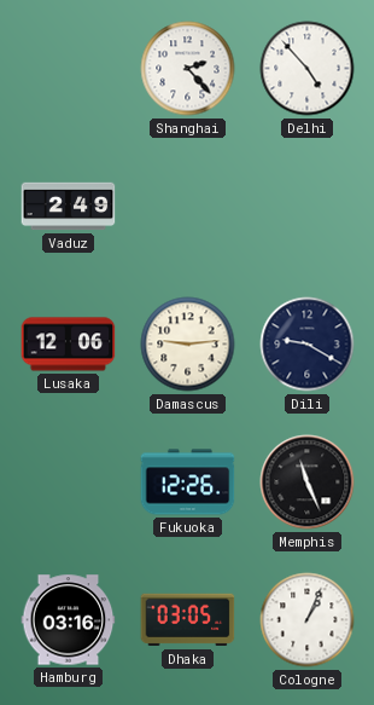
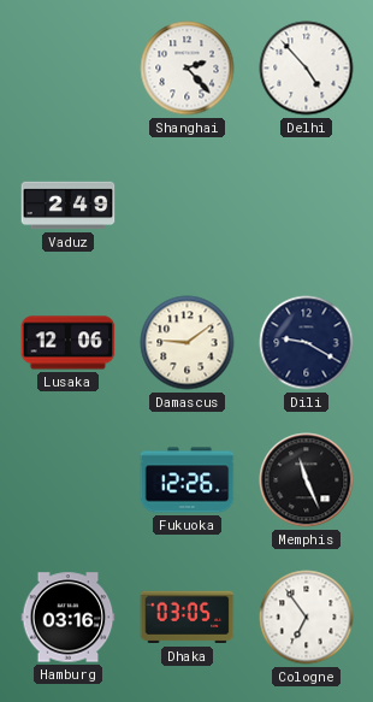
Damascus: 9:14 -> 9:09
Cologne: 1:04 -> 6:54
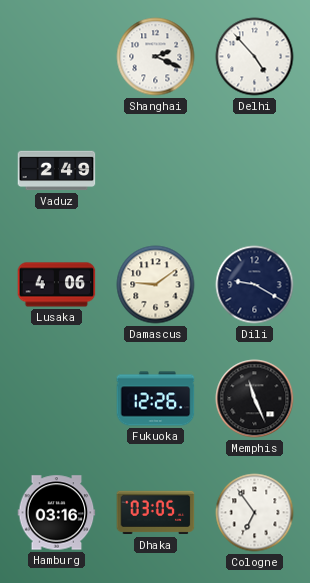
Shanghai: 2:23 -> 2:19
Lusaka: 12:06 -> 4:06
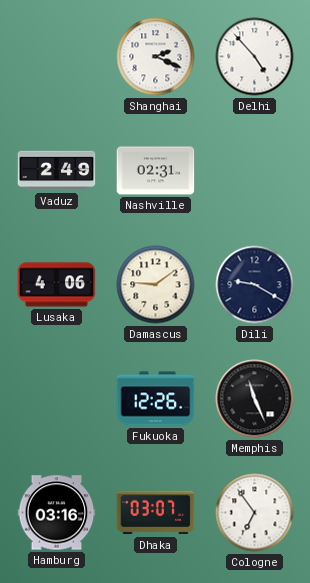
Nashville: none -> 02:31
Dhaka: 03:05 -> 03:07
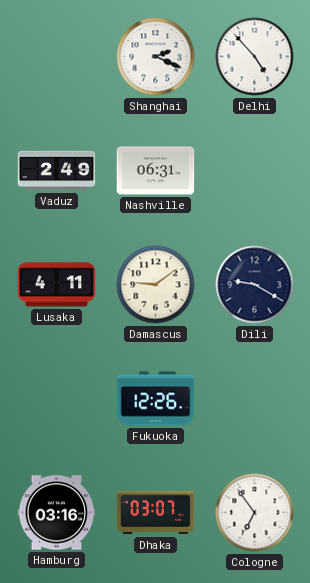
Nashville: 02:31 -> 06:31
Lusaka: 4:06 -> 4:11
Memphis: 11:26 -> none
